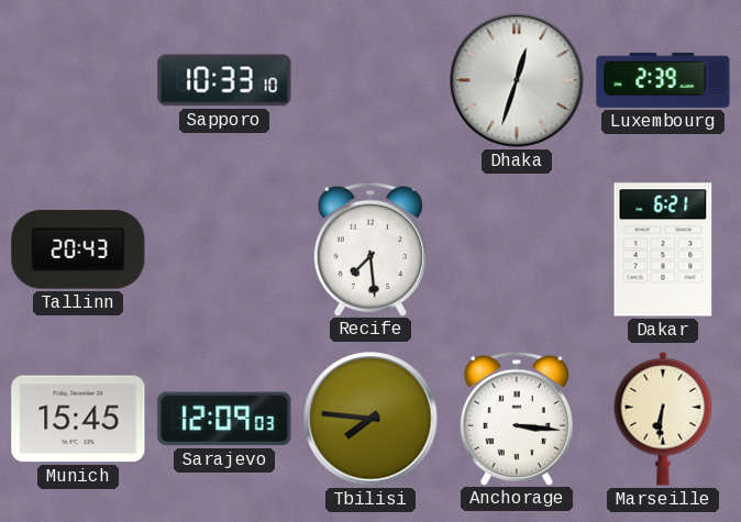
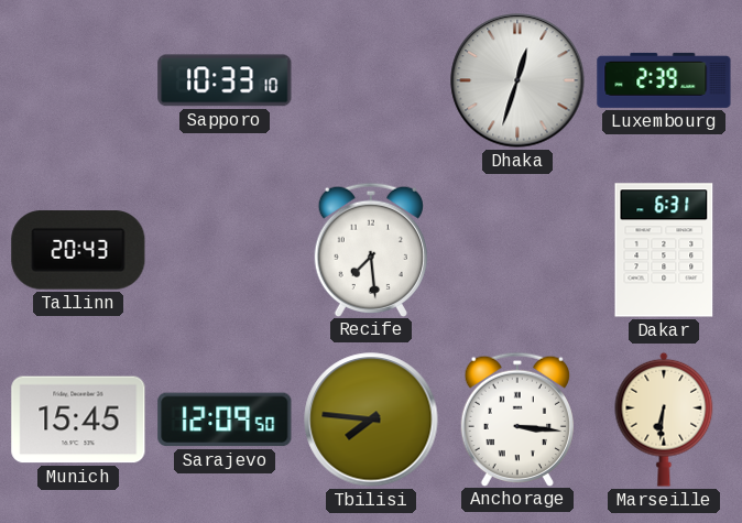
Dakar: 6:21 -> 6:31
Sarajevo: 12:09:03 -> 12:09:50
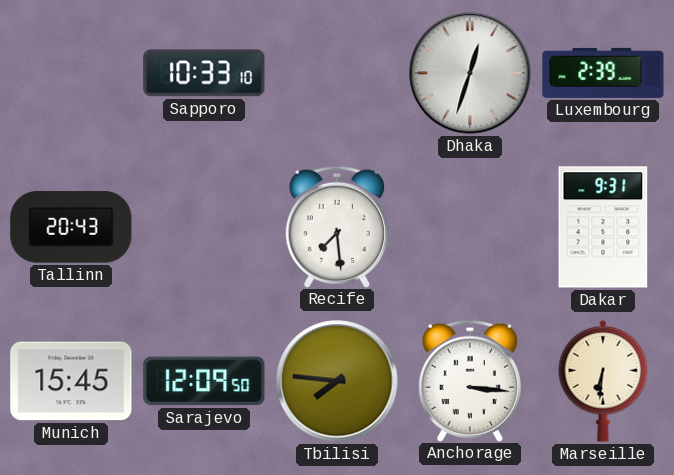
Dakar: 6:31 -> 9:31
